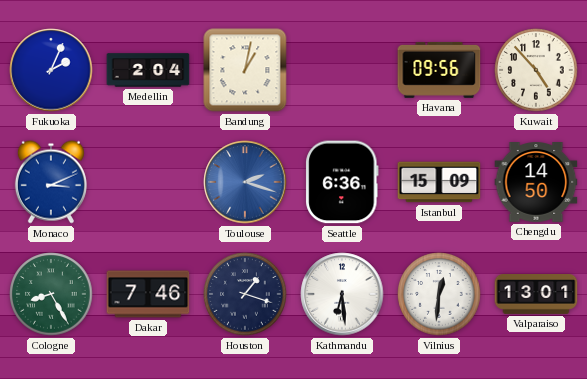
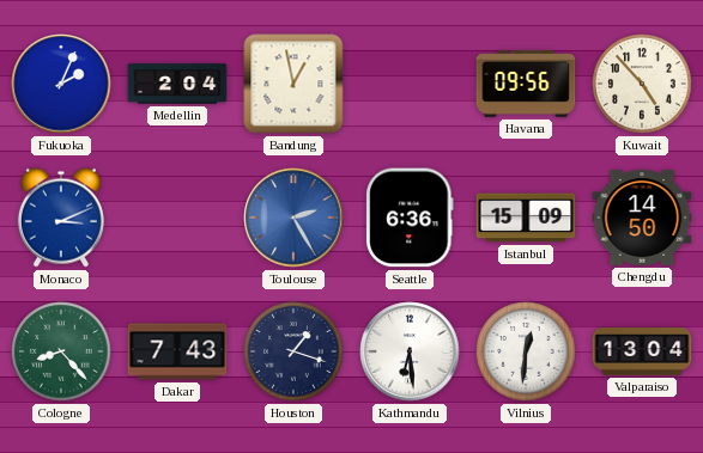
Bandung: 1:02 -> 12:58
Toulouse: 2:18 -> 2:25
Cologne: 8:25 -> 8:23
Dakar: 7:46 -> 7:43
Valparaiso: 13:01 -> 13:04
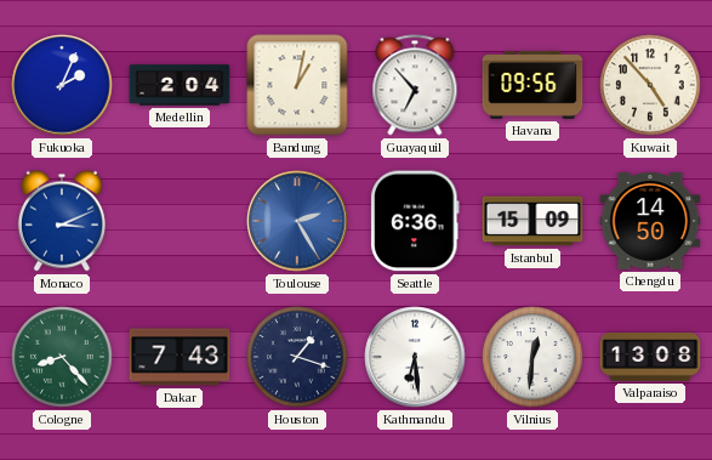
Bandung: 12:58 -> 1:02
Guayaquil: none -> 6:53
Valparaiso: 13:04 -> 13:08
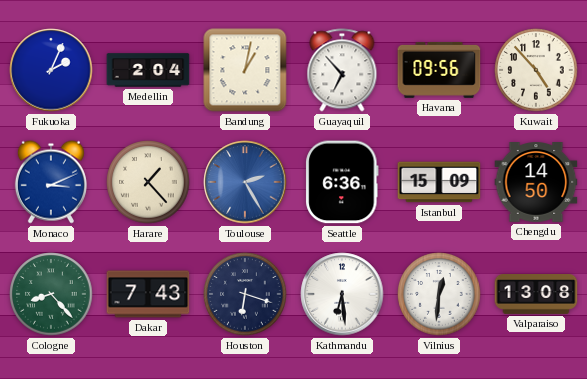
Harare: none -> 1:23
Houston: 1:18 -> 6:18
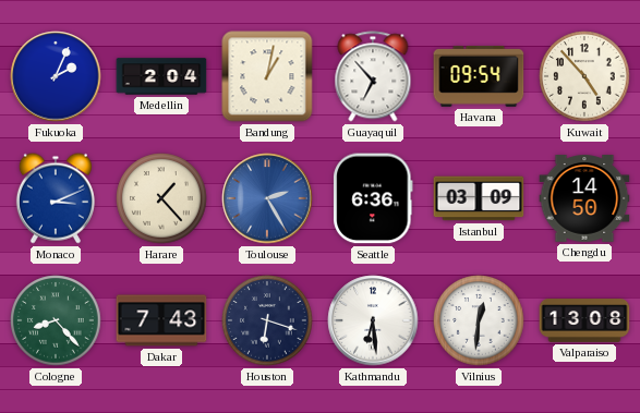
Havana: 09:56 -> 09:54
Istanbul: 15:09 -> 03:09
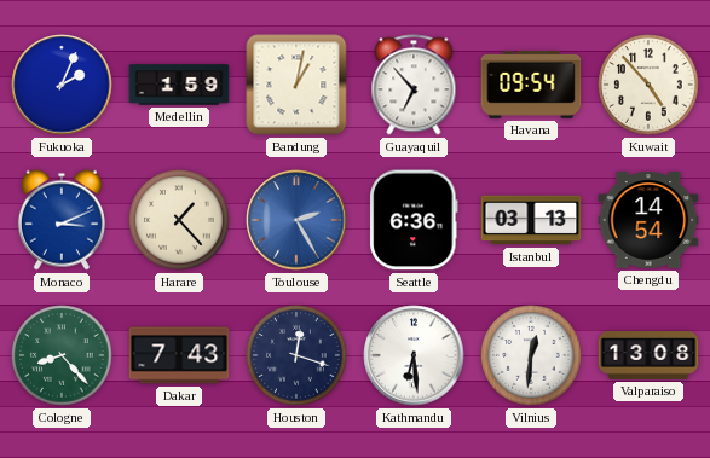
Medellin: 2:04 -> 1:59
Istanbul: 03:09 -> 03:13
Chengdu: 14:50 -> 14:54
Houston: 6:18 -> 12:18
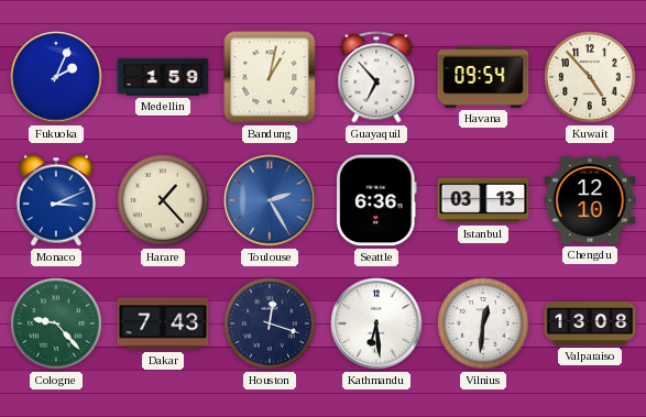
Chengdu: 14:54 -> 12:10
Cologne: 8:23 -> 9:23
